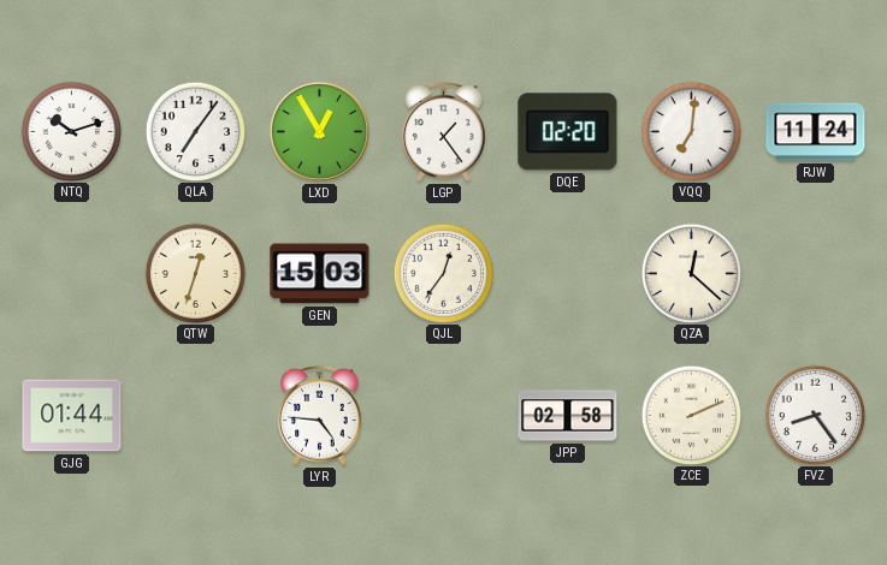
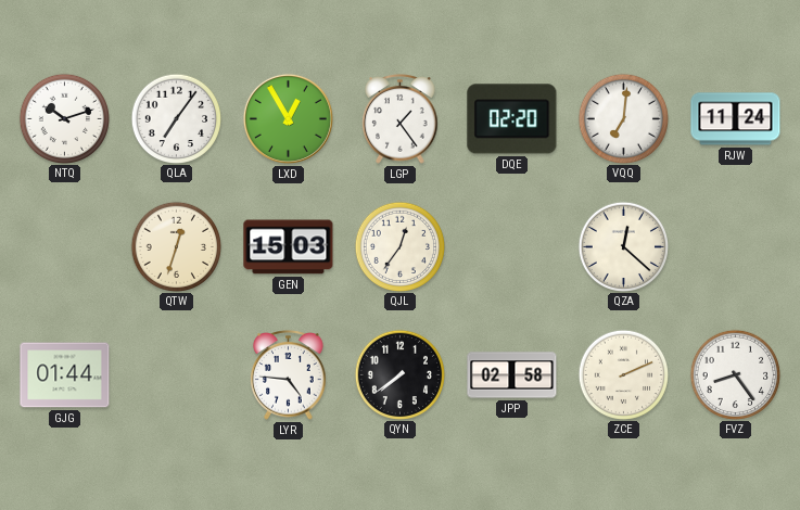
QYN: none -> 7:39
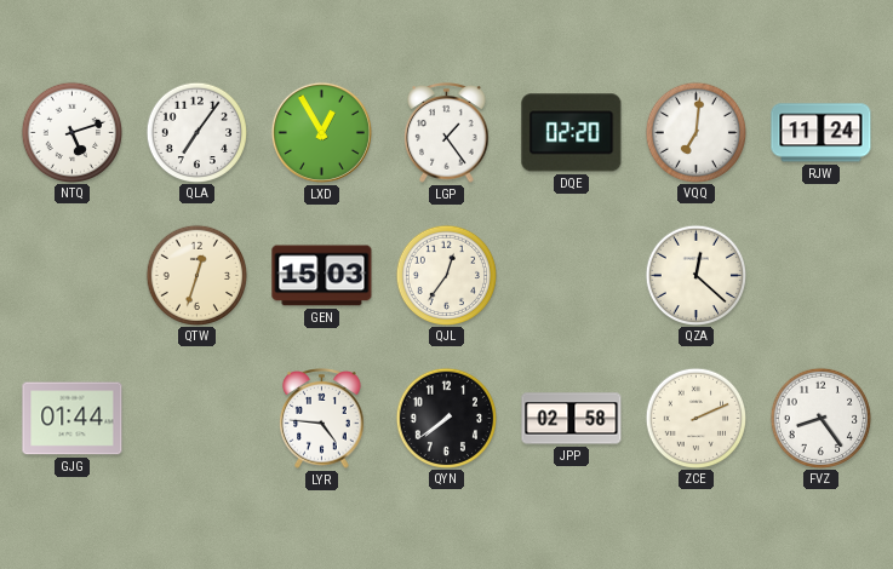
NTQ: 10:12 -> 5:12
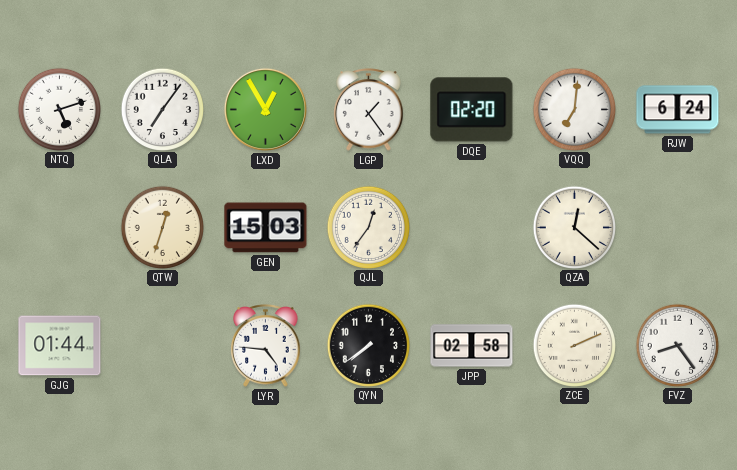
RJW: 11:24 -> 6:24
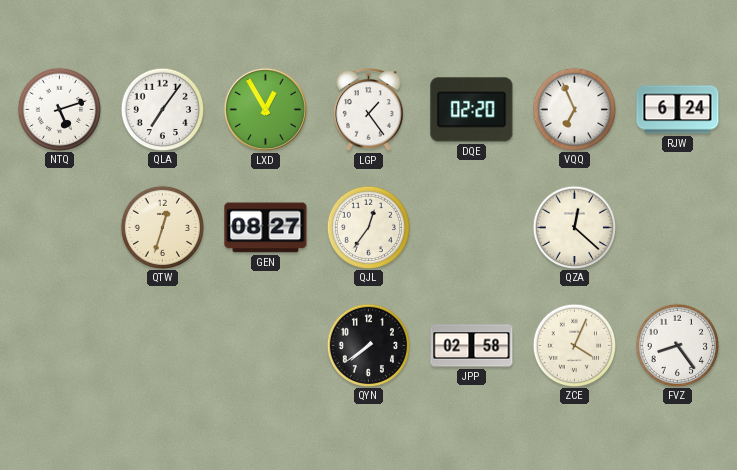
VQQ: 7:01 -> 6:56
GEN: 15:03 -> 08:27
GJG: 01:44 -> none
LYR: 4:46 -> none
ZCE: 2:11 -> 4:04
